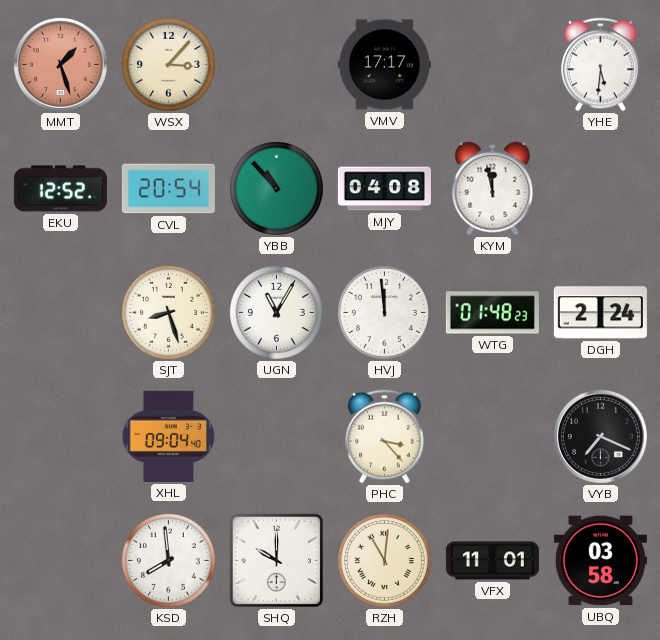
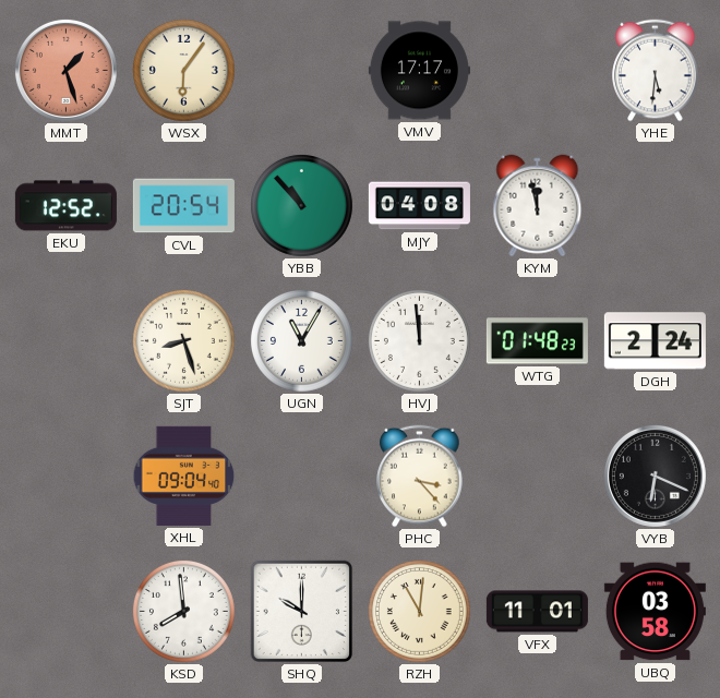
WSX: 3:07 -> 6:06
VYB: 7:19 -> 6:19
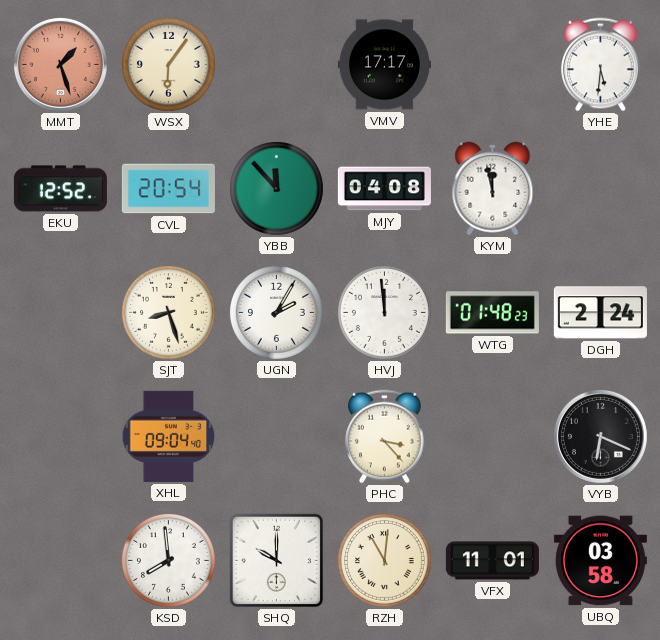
YBB: 10:53 -> 11:53
UGN: 11:05 -> 2:05
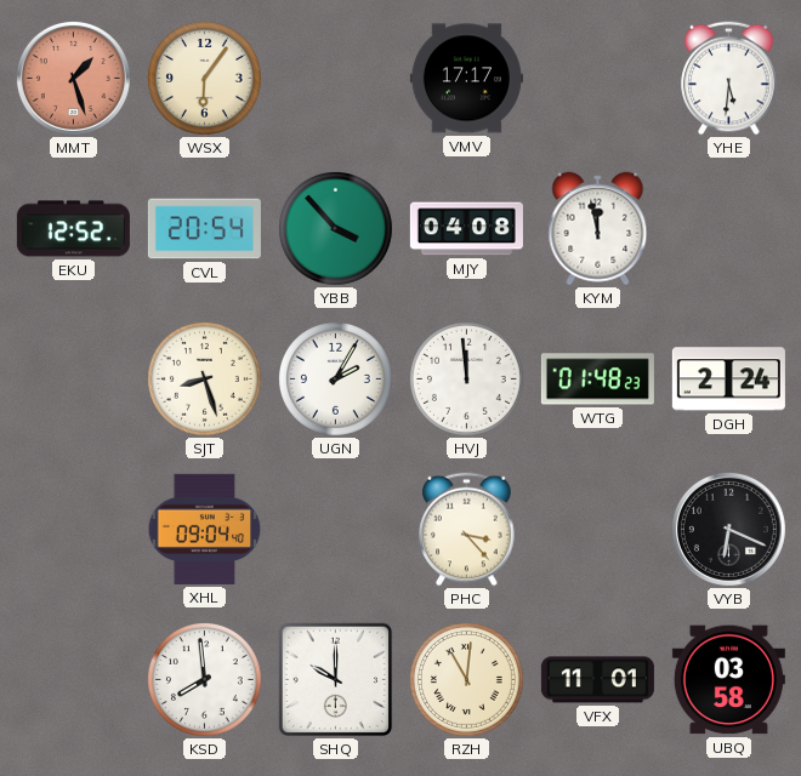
YBB: 11:53 -> 3:53
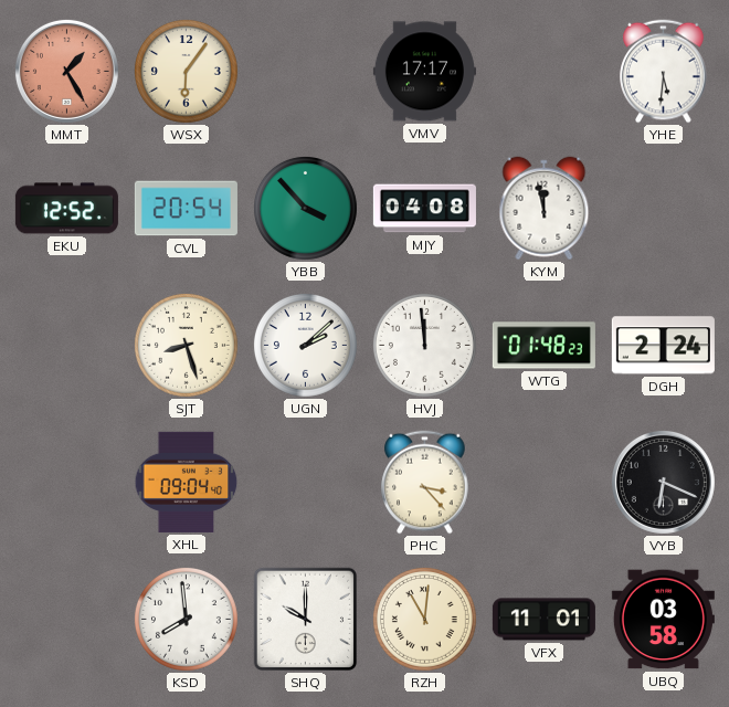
MMT: 1:27 -> 1:25
UGN: 2:05 -> 2:08
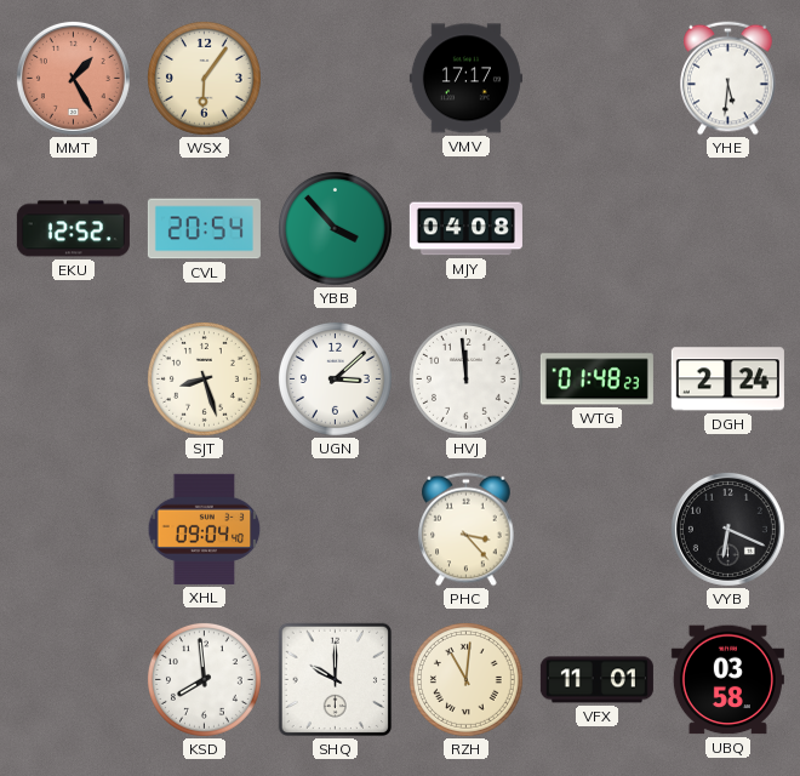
KYM: 11:58 -> none
UGN: 2:08 -> 3:08
